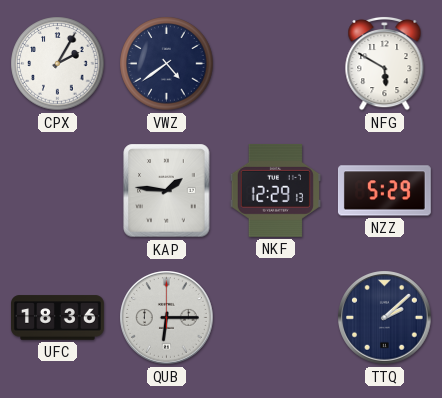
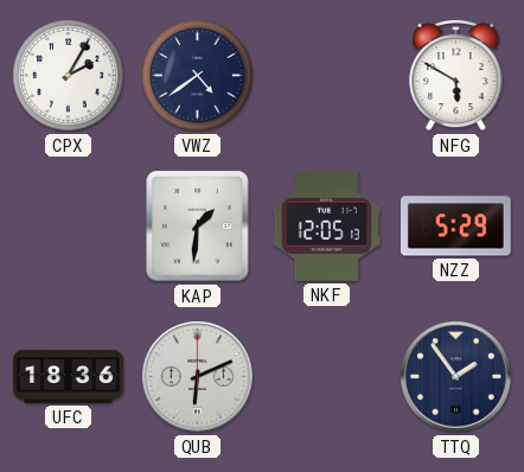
KAP: 1:46 -> 1:31
NKF: 12:29 -> 12:05
QUB: 6:15 -> 6:11
TTQ: 2:08 -> 1:54
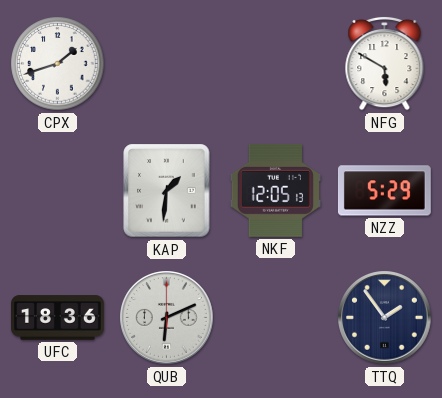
CPX: 2:05 -> 1:42
VWZ: 4:39 -> none
